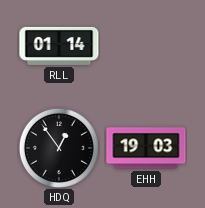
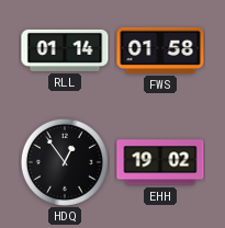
FWS: none -> 01:58
EHH: 19:03 -> 19:02
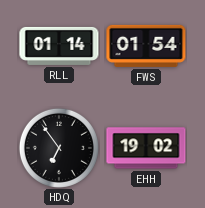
FWS: 01:58 -> 01:54
HDQ: 12:54 -> 6:54
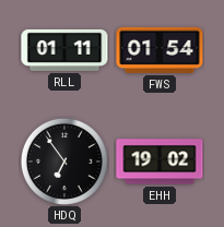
RLL: 01:14 -> 01:11
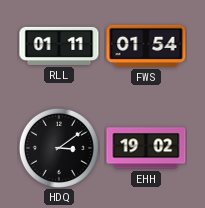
HDQ: 6:54 -> 3:09
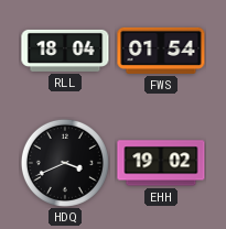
RLL: 01:11 -> 18:04
HDQ: 3:09 -> 3:41
